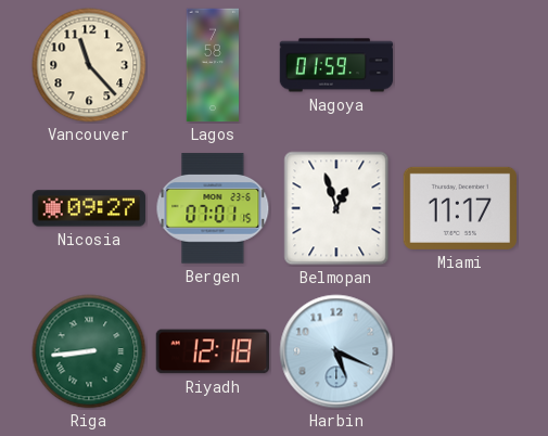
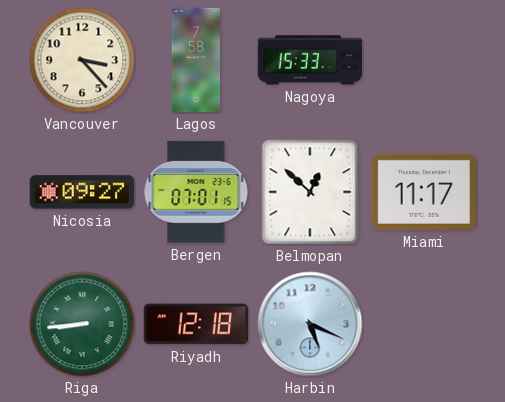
Vancouver: 11:23 -> 3:23
Nagoya: 01:59 -> 15:33
Belmopan: 12:57 -> 12:52
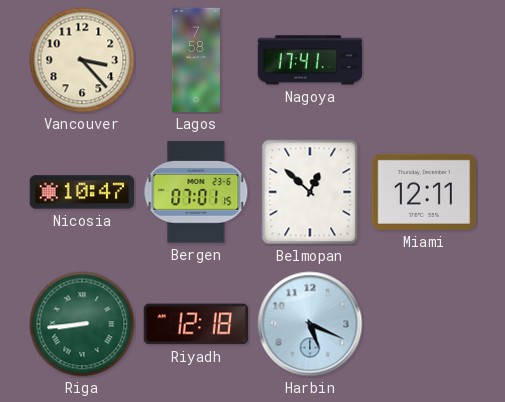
Nagoya: 15:33 -> 17:41
Nicosia: 09:27 -> 10:47
Miami: 11:17 -> 12:11
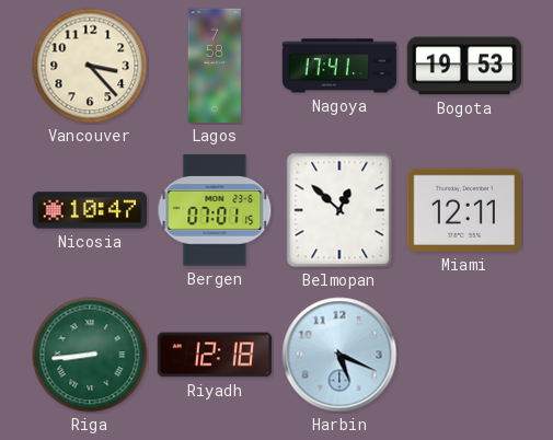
Bogota: none -> 19:53
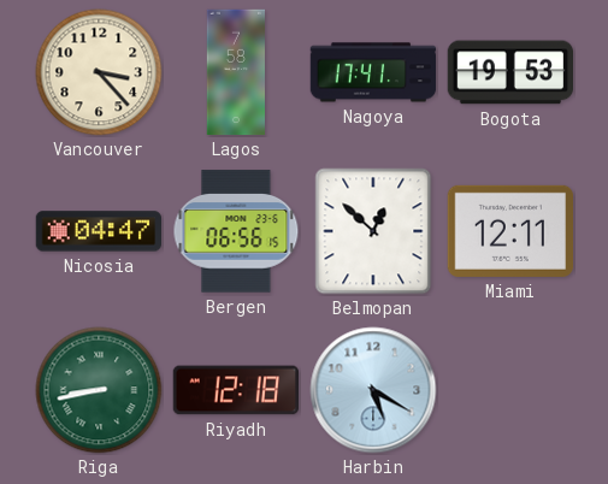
Nicosia: 10:47 -> 04:47
Bergen: 07:01 -> 06:56
Riga: 8:44 -> 8:43
Harbin: 5:19 -> 5:20
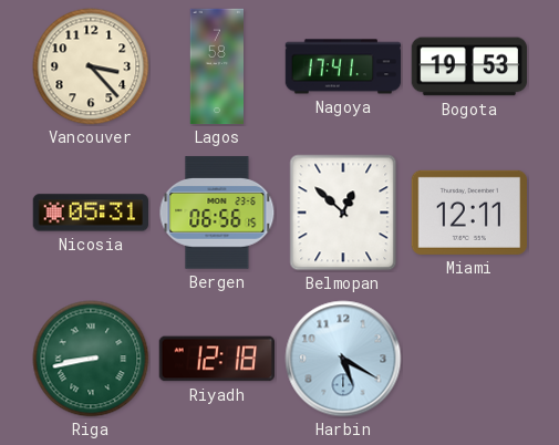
Nicosia: 04:47 -> 05:31
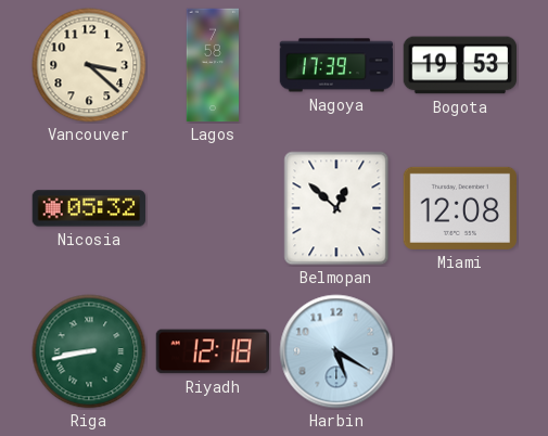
Vancouver: 3:23 -> 3:22
Nagoya: 17:41 -> 17:39
Nicosia: 05:31 -> 05:32
Bergen: 06:56 -> none
Miami: 12:11 -> 12:08
